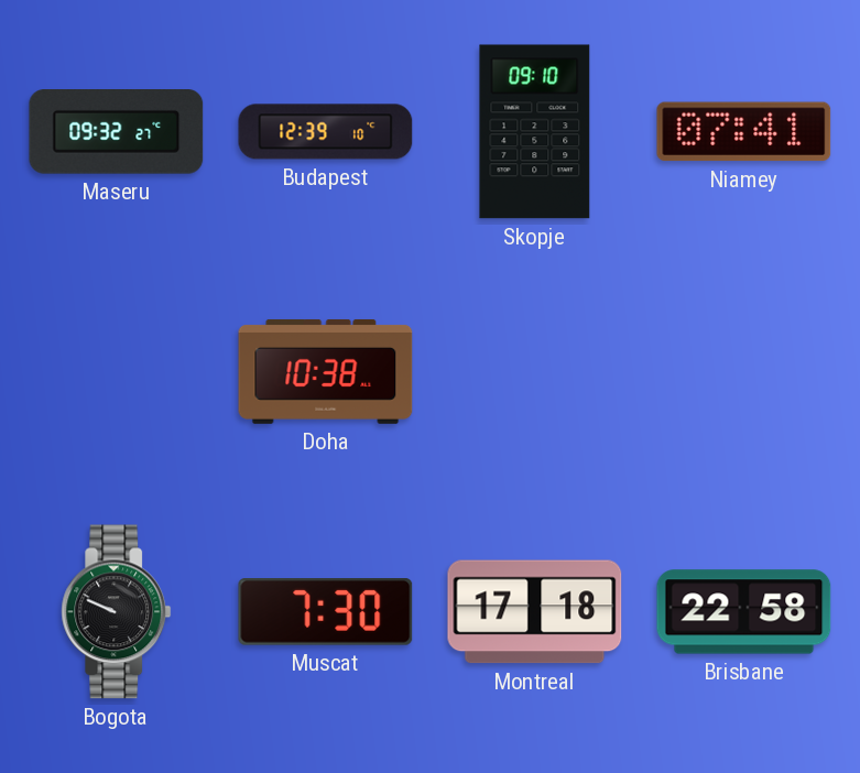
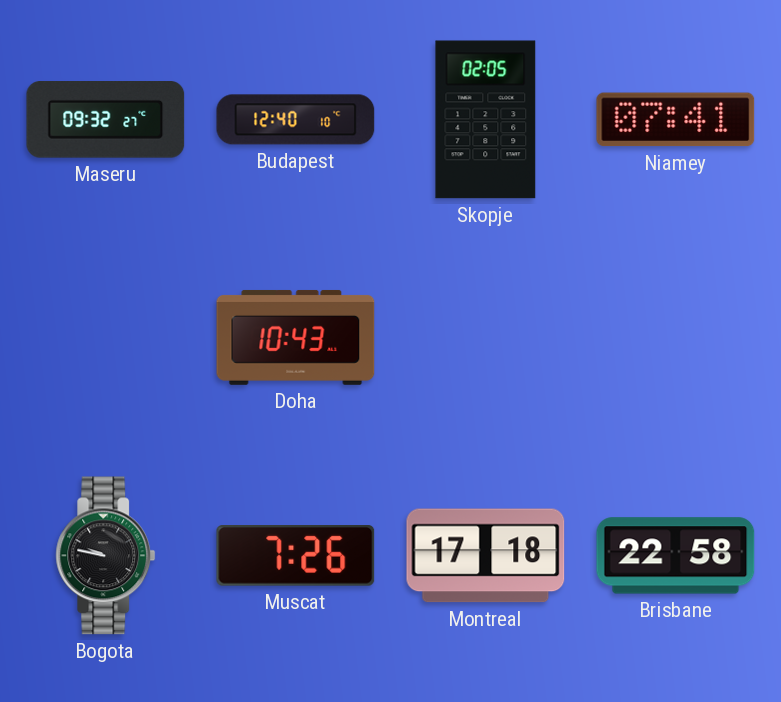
Budapest: 12:39 -> 12:40
Skopje: 09:10 -> 02:05
Doha: 10:38 -> 10:43
Bogota: 9:49 -> 9:47
Muscat: 7:30 -> 7:26
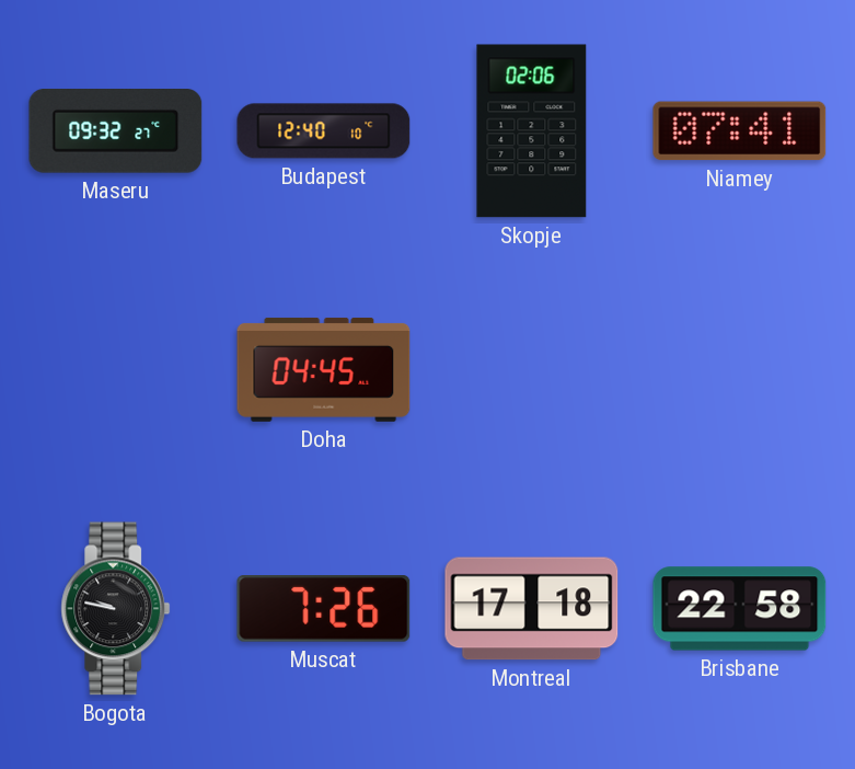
Skopje: 02:05 -> 02:06
Doha: 10:43 -> 04:45
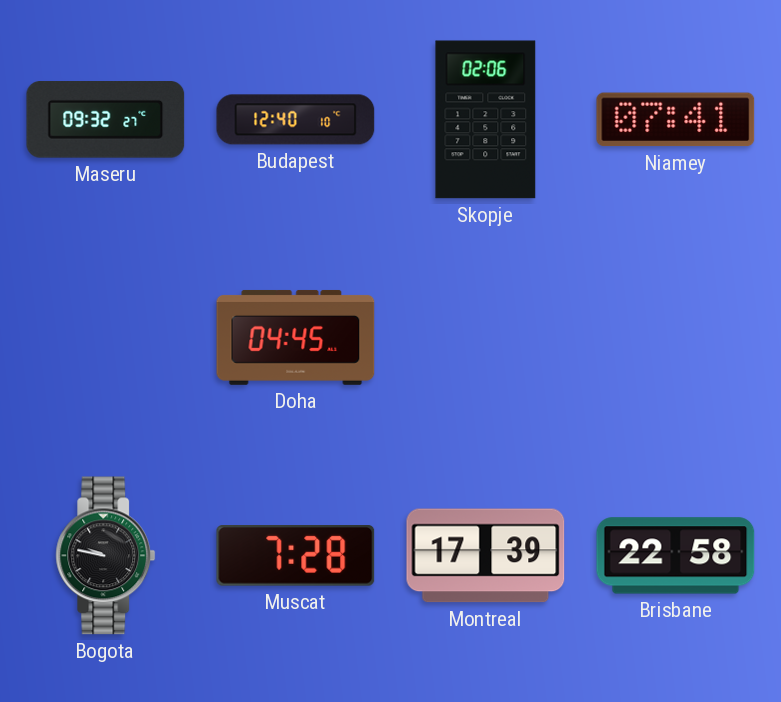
Muscat: 7:26 -> 7:28
Montreal: 17:18 -> 17:39
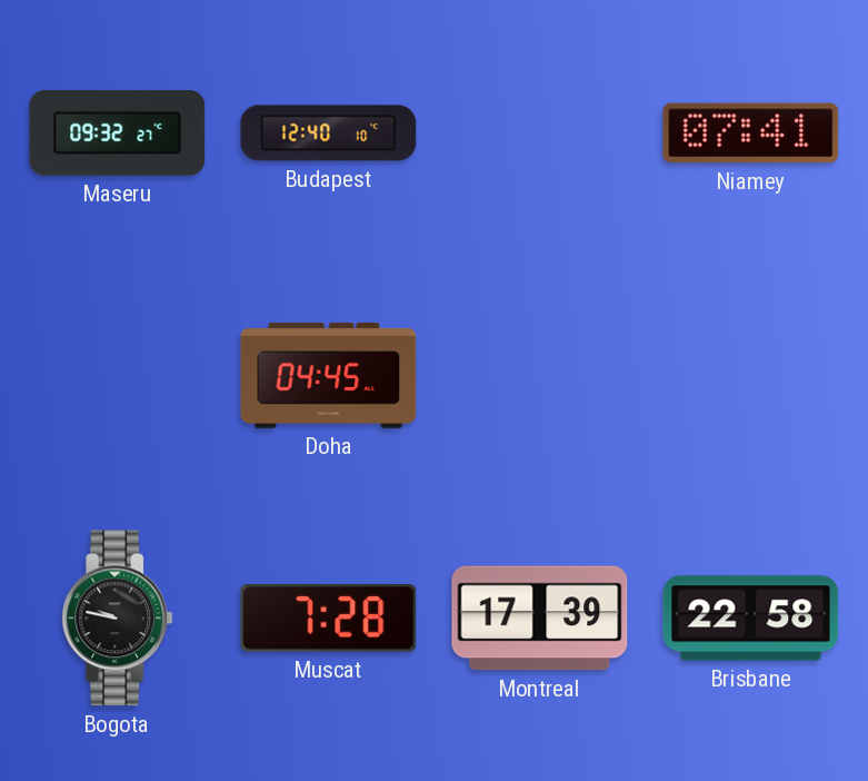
Skopje: 02:06 -> none
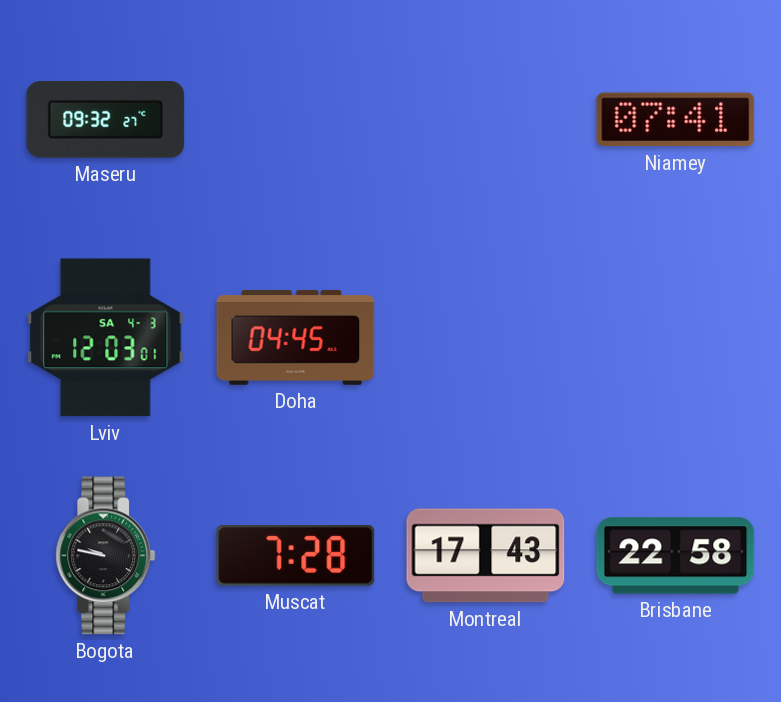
Budapest: 12:40 -> none
Lviv: none -> 12:03
Montreal: 17:39 -> 17:43
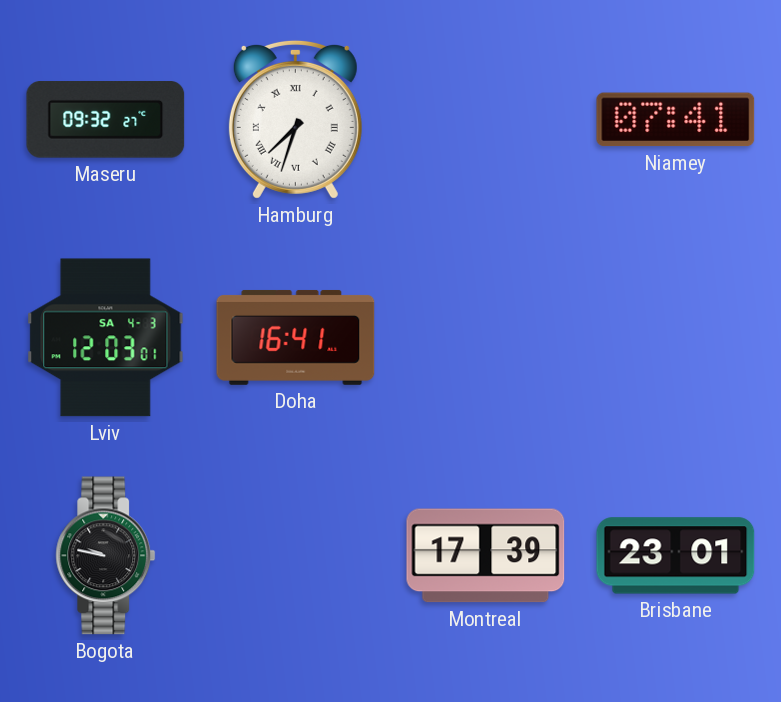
Hamburg: none -> 7:33
Doha: 04:45 -> 16:41
Muscat: 7:28 -> none
Montreal: 17:43 -> 17:39
Brisbane: 22:58 -> 23:01
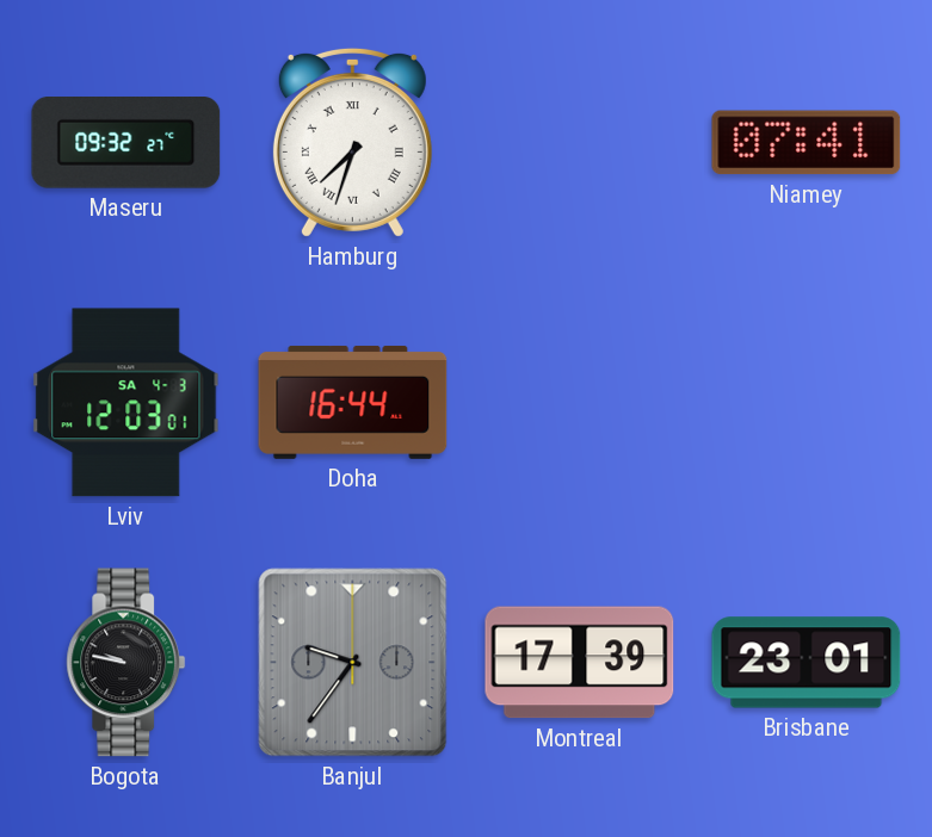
Doha: 16:41 -> 16:44
Banjul: none -> 9:36
